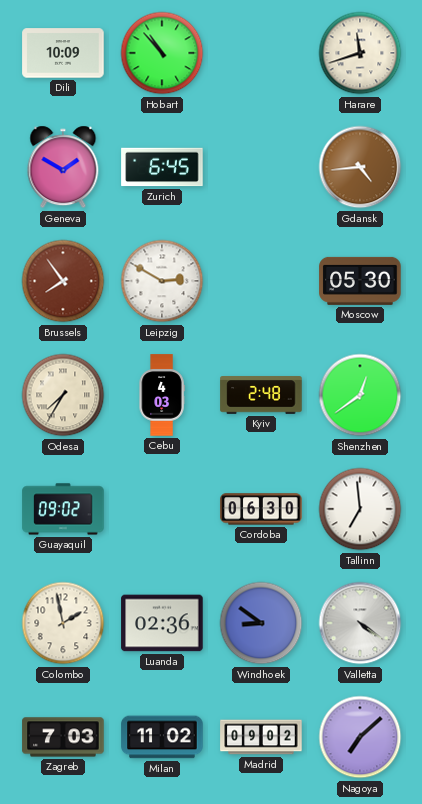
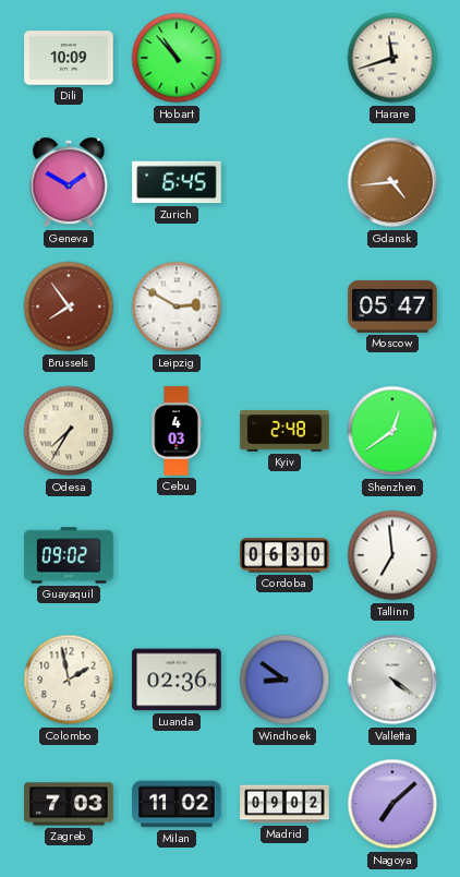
Moscow: 05:30 -> 05:47
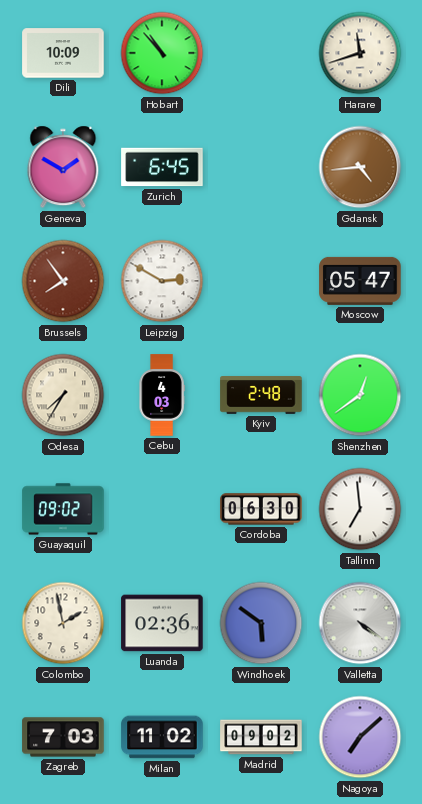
Windhoek: 8:51 -> 5:51
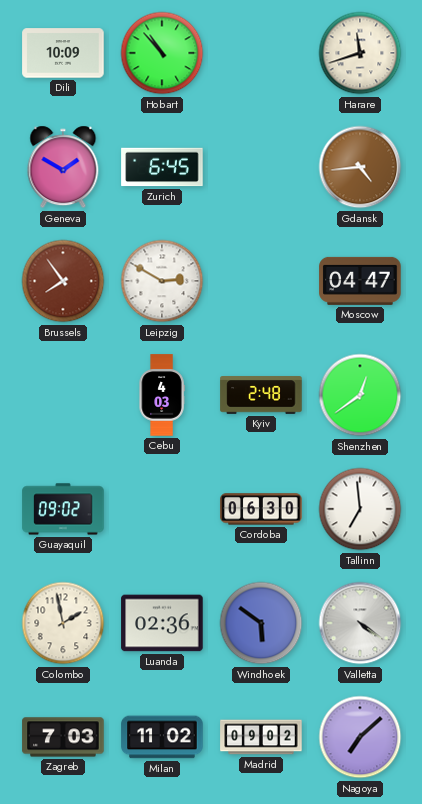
Moscow: 05:47 -> 04:47
Odesa: 7:35 -> none
